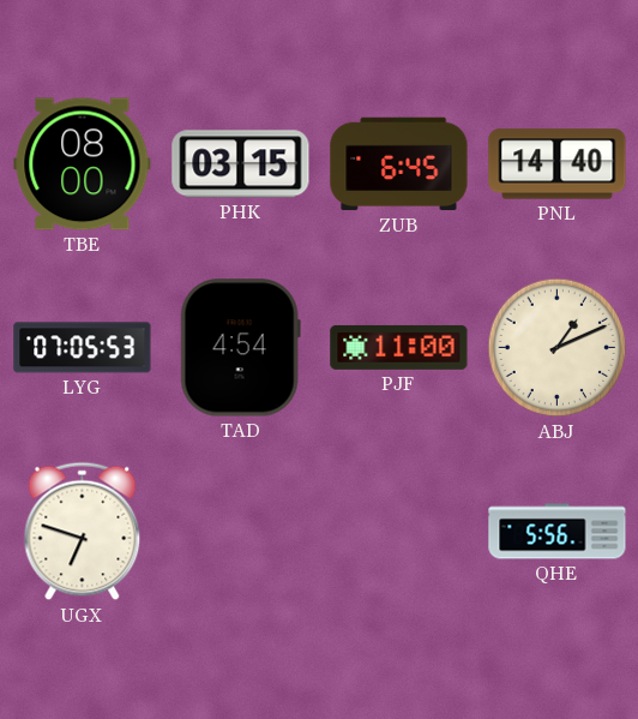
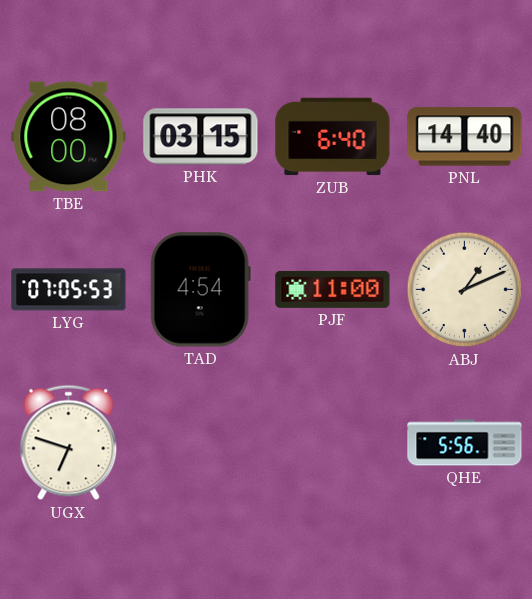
ZUB: 6:45 -> 6:40
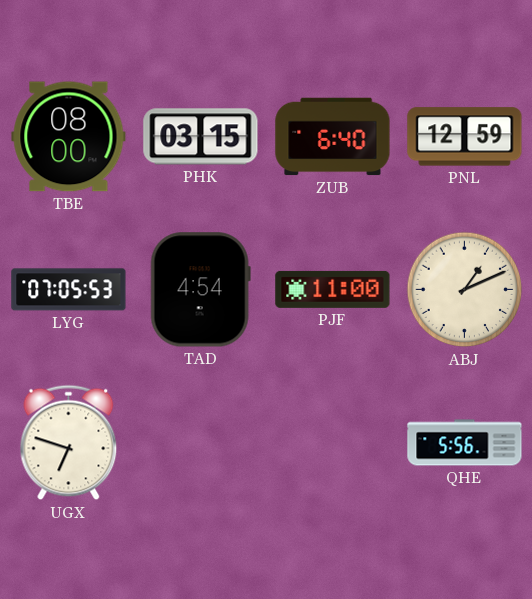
PNL: 14:40 -> 12:59
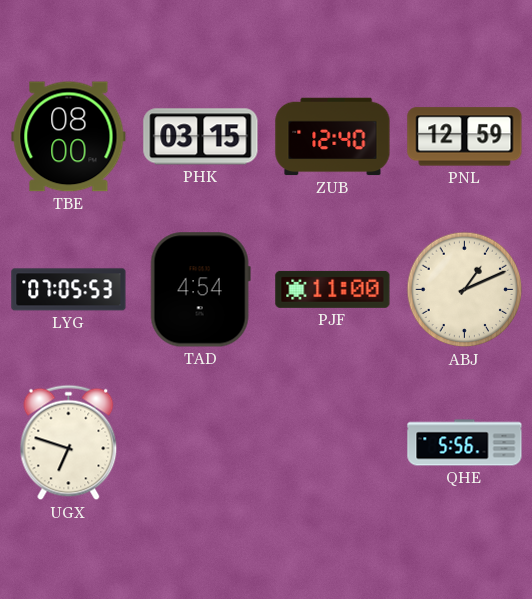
ZUB: 6:40 -> 12:40
